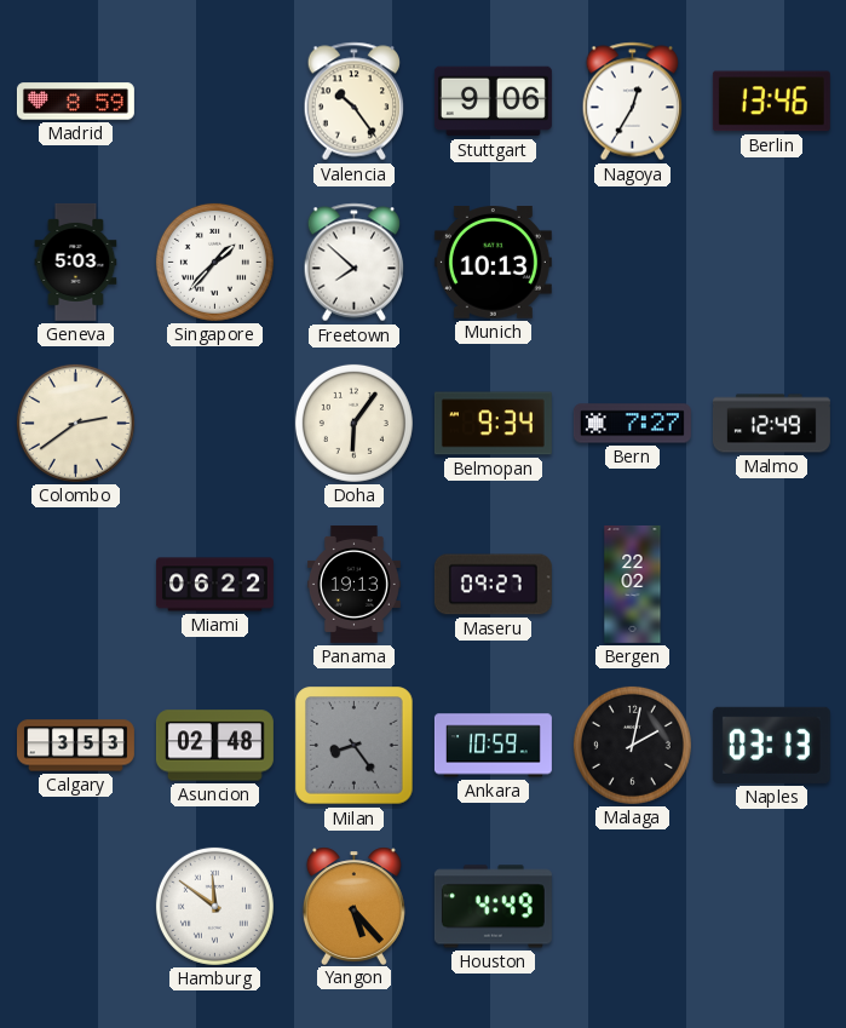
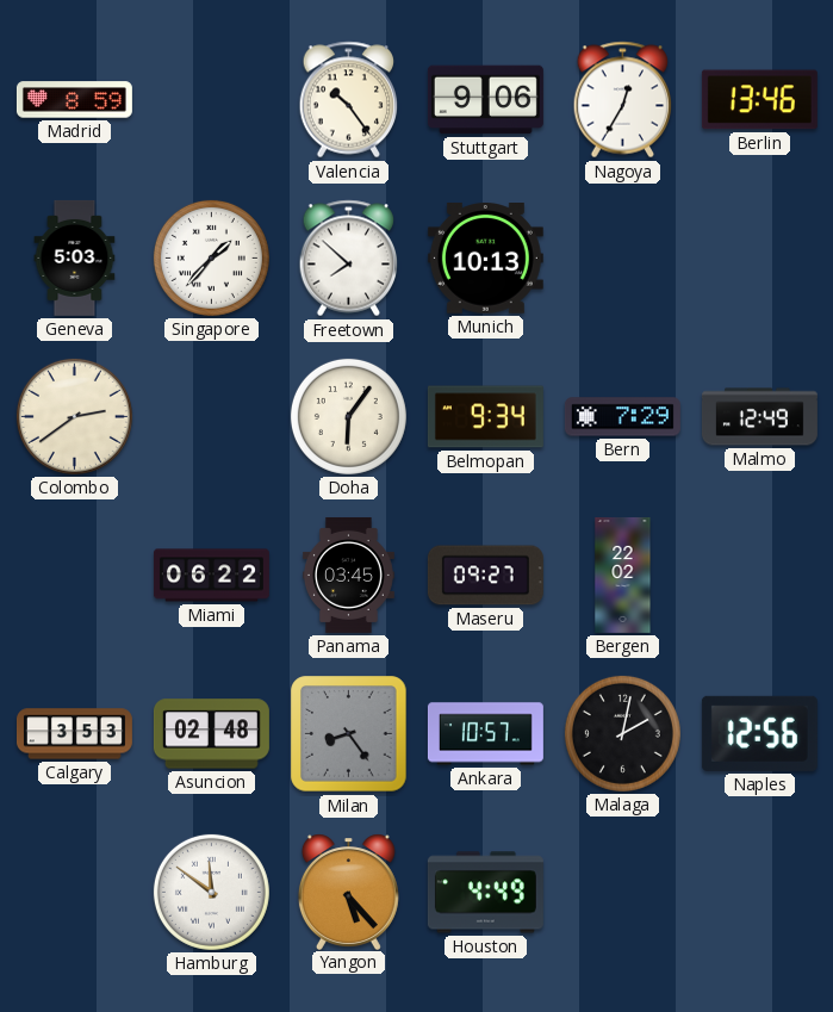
Bern: 7:27 -> 7:29
Panama: 19:13 -> 03:45
Ankara: 10:59 -> 10:57
Naples: 03:13 -> 12:56
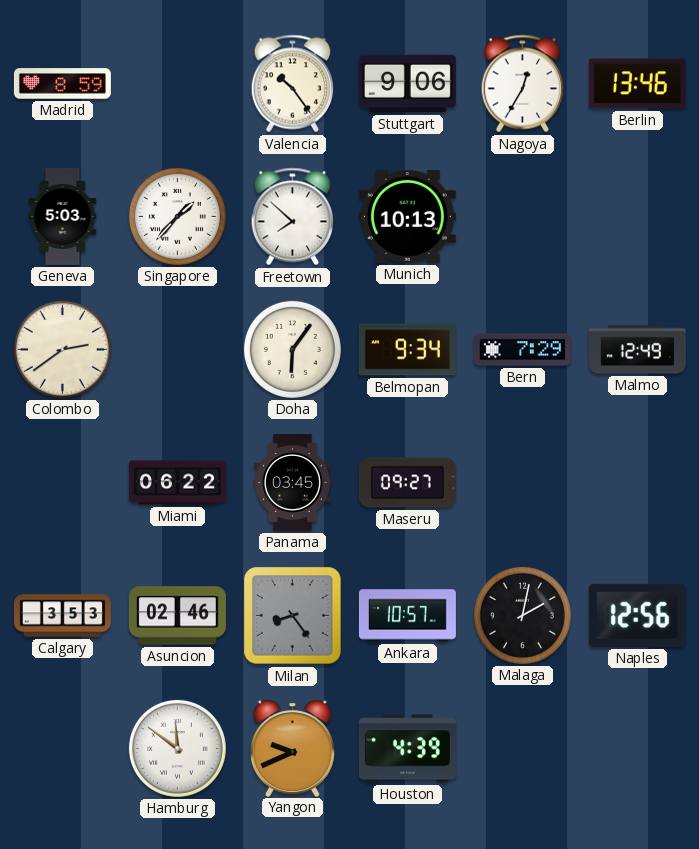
Bergen: 22:02 -> none
Asuncion: 02:48 -> 02:46
Yangon: 5:23 -> 9:41
Houston: 4:49 -> 4:39
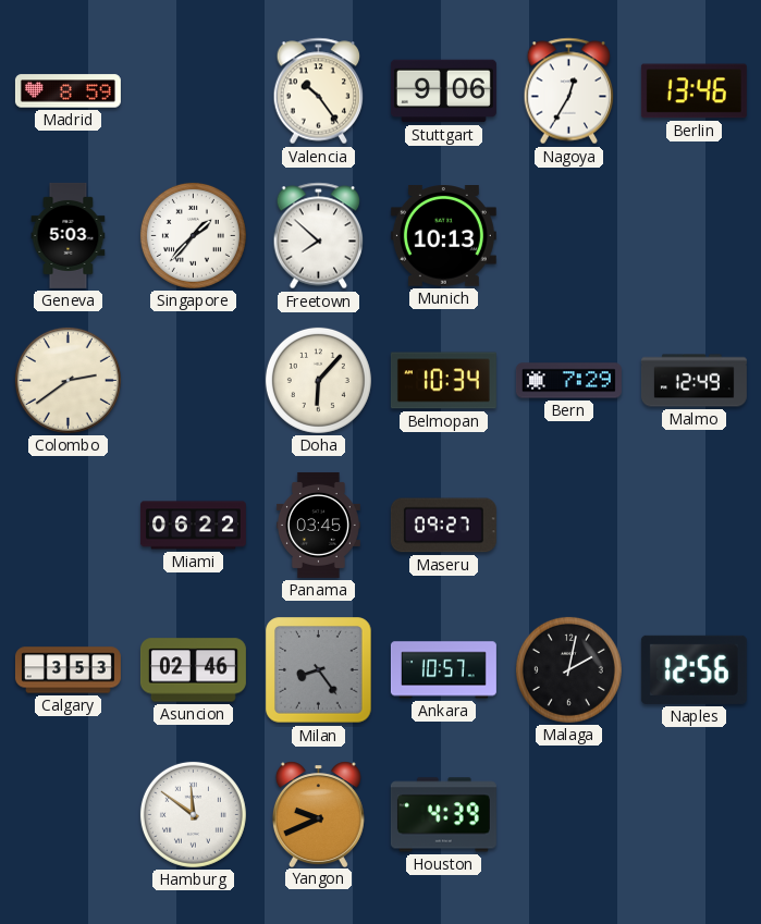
Doha: 6:06 -> 6:07
Belmopan: 9:34 -> 10:34
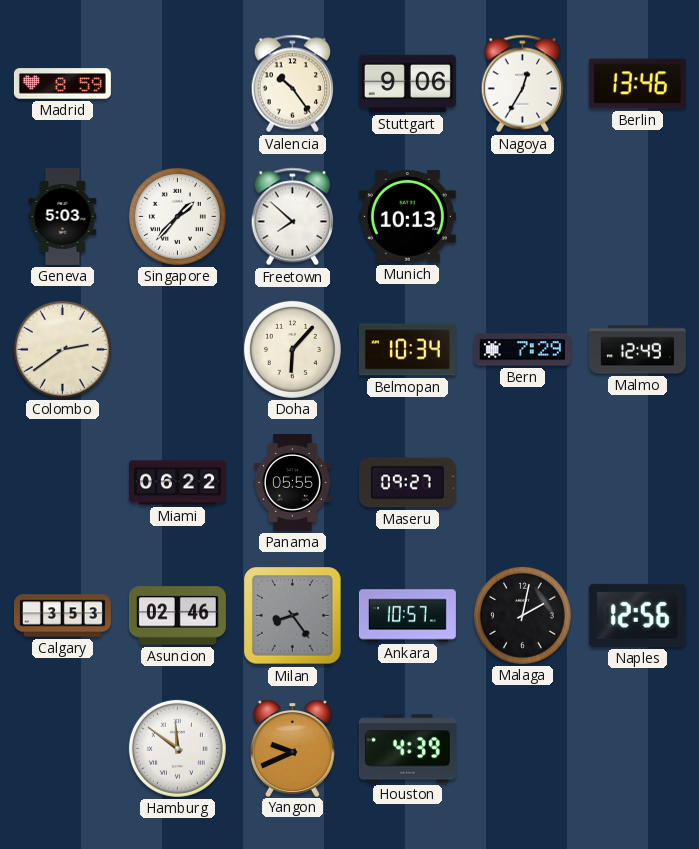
Panama: 03:45 -> 05:55
